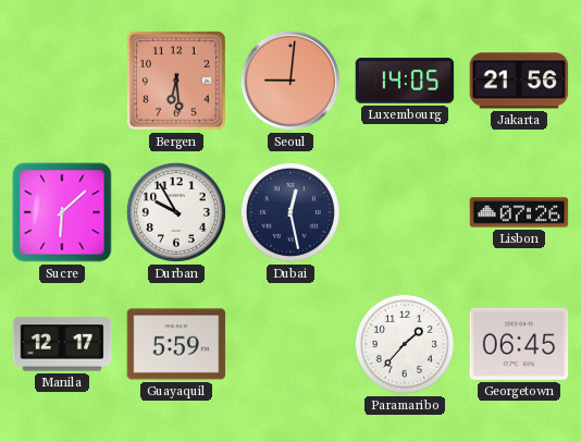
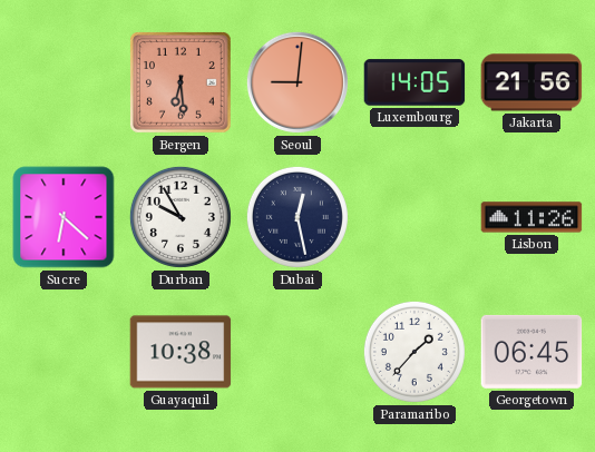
Sucre: 6:08 -> 6:22
Lisbon: 07:26 -> 11:26
Manila: 12:17 -> none
Guayaquil: 5:59 -> 10:38
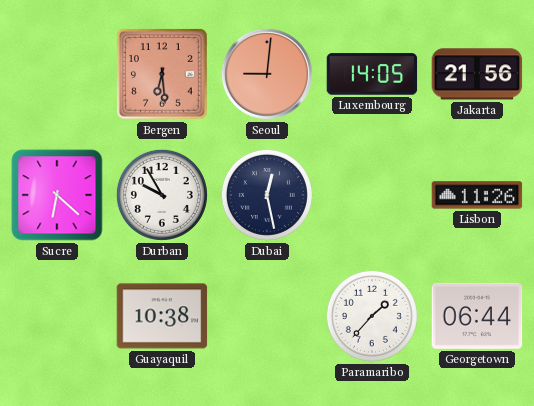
Georgetown: 06:45 -> 06:44
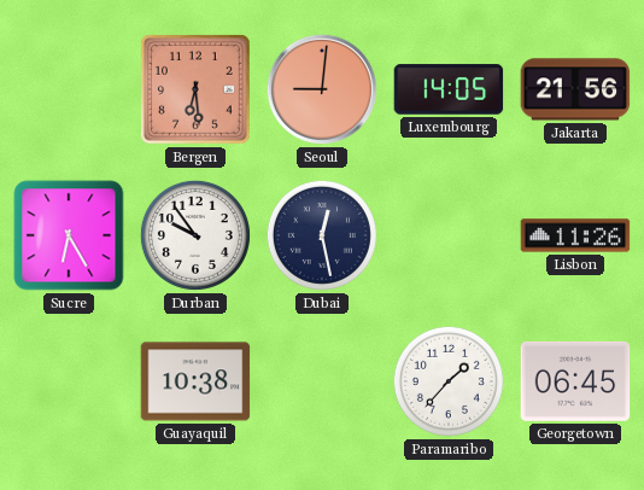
Sucre: 6:22 -> 6:25
Durban: 9:55 -> 9:54
Georgetown: 06:44 -> 06:45
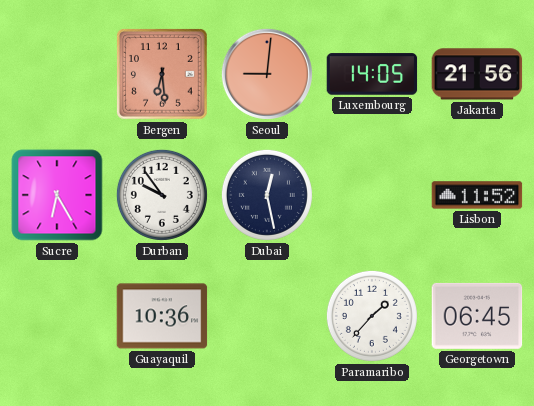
Lisbon: 11:26 -> 11:52
Guayaquil: 10:38 -> 10:36
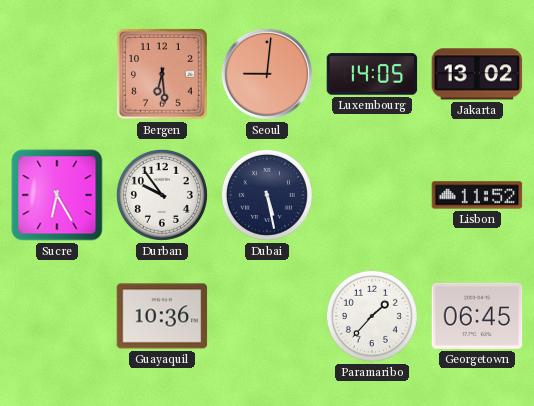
Jakarta: 21:56 -> 13:02
Dubai: 12:28 -> 5:28
